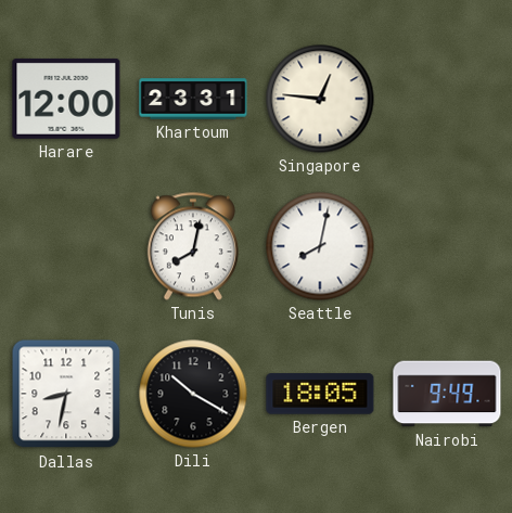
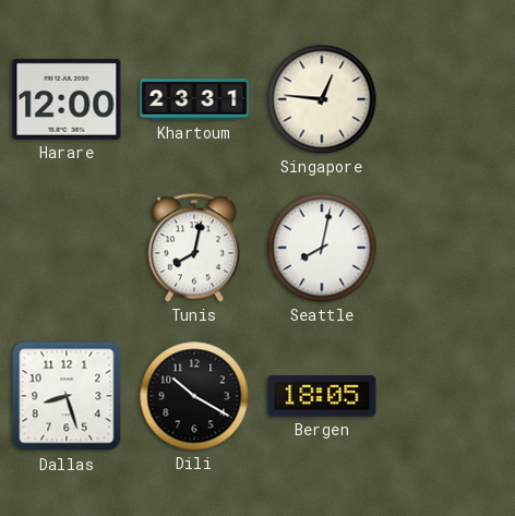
Dallas: 8:32 -> 8:27
Nairobi: 9:49 -> none
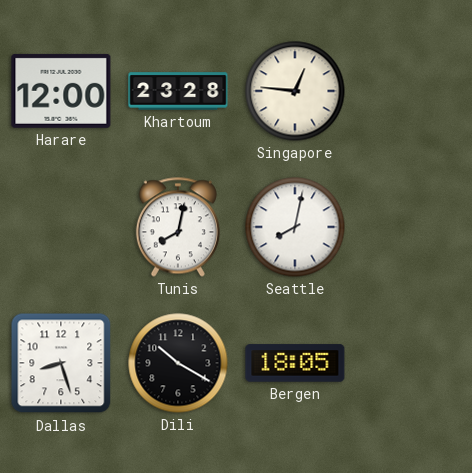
Khartoum: 23:31 -> 23:28
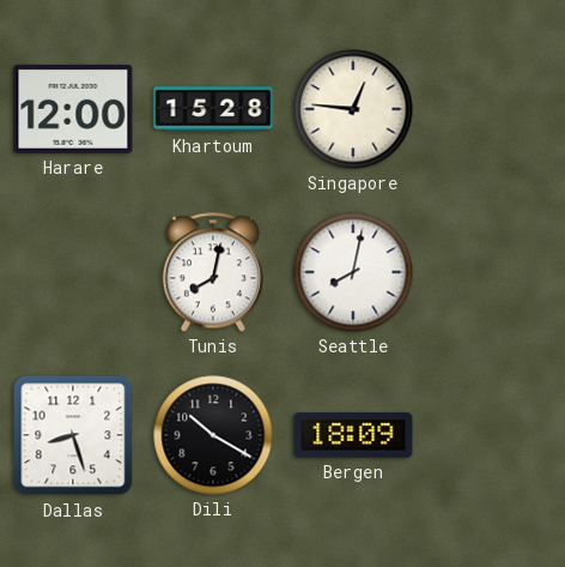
Khartoum: 23:28 -> 15:28
Bergen: 18:05 -> 18:09
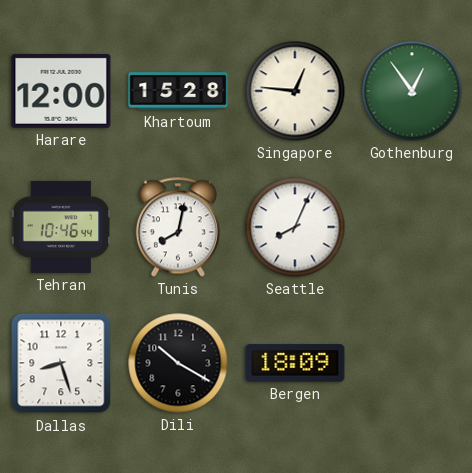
Gothenburg: none -> 12:54
Tehran: none -> 10:46
Seattle: 8:02 -> 8:04
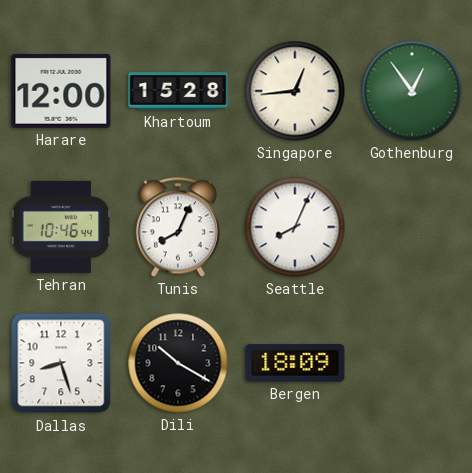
Singapore: 12:46 -> 12:44
Tunis: 8:02 -> 8:04
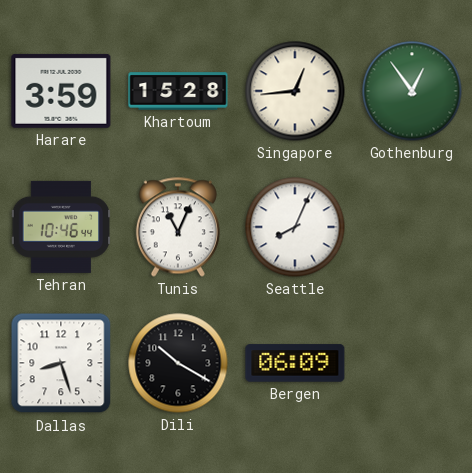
Harare: 12:00 -> 3:59
Tunis: 8:04 -> 11:04
Bergen: 18:09 -> 06:09
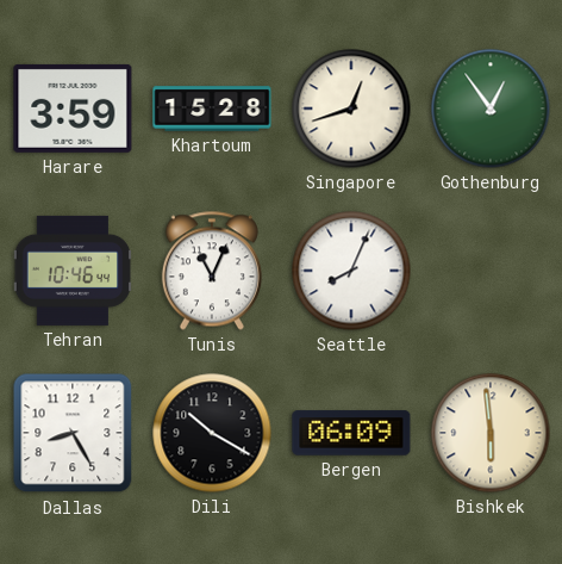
Singapore: 12:44 -> 12:42
Dallas: 8:27 -> 8:25
Bishkek: none -> 5:59
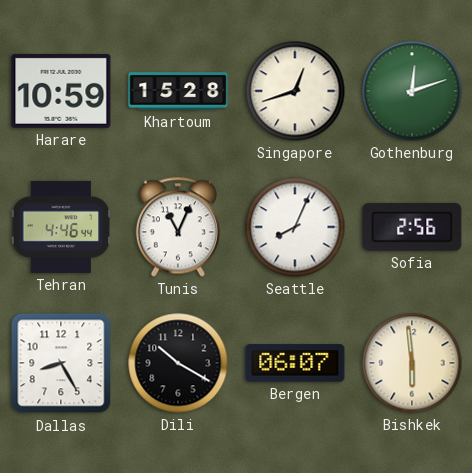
Harare: 3:59 -> 10:59
Gothenburg: 12:54 -> 12:12
Tehran: 10:46 -> 4:46
Sofia: none -> 2:56
Bergen: 06:09 -> 06:07
